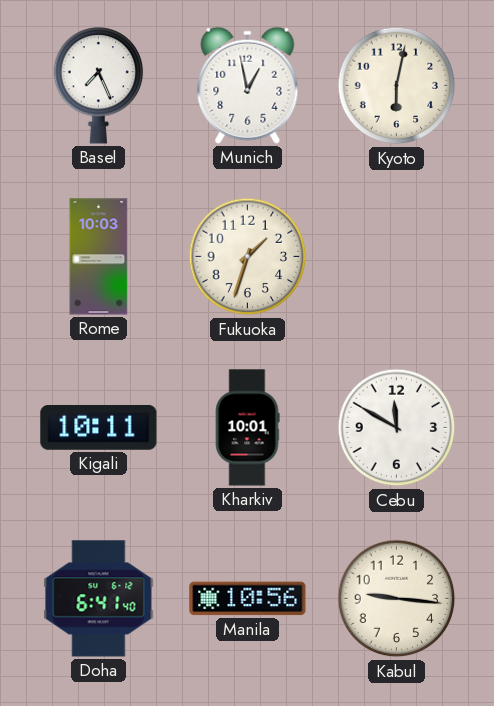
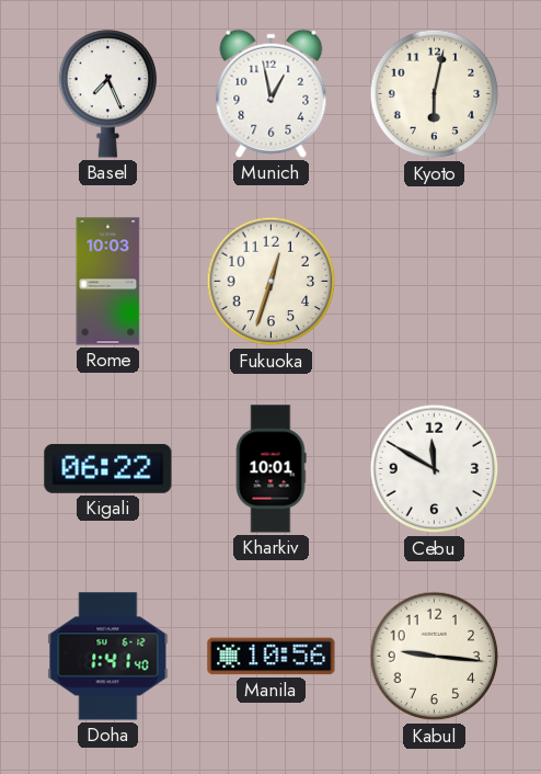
Fukuoka: 1:33 -> 12:33
Kigali: 10:11 -> 06:22
Doha: 6:41 -> 1:41
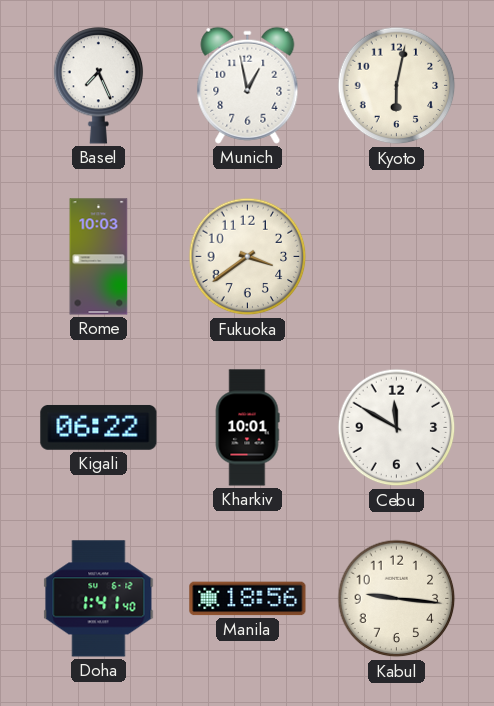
Fukuoka: 12:33 -> 3:39
Manila: 10:56 -> 18:56
